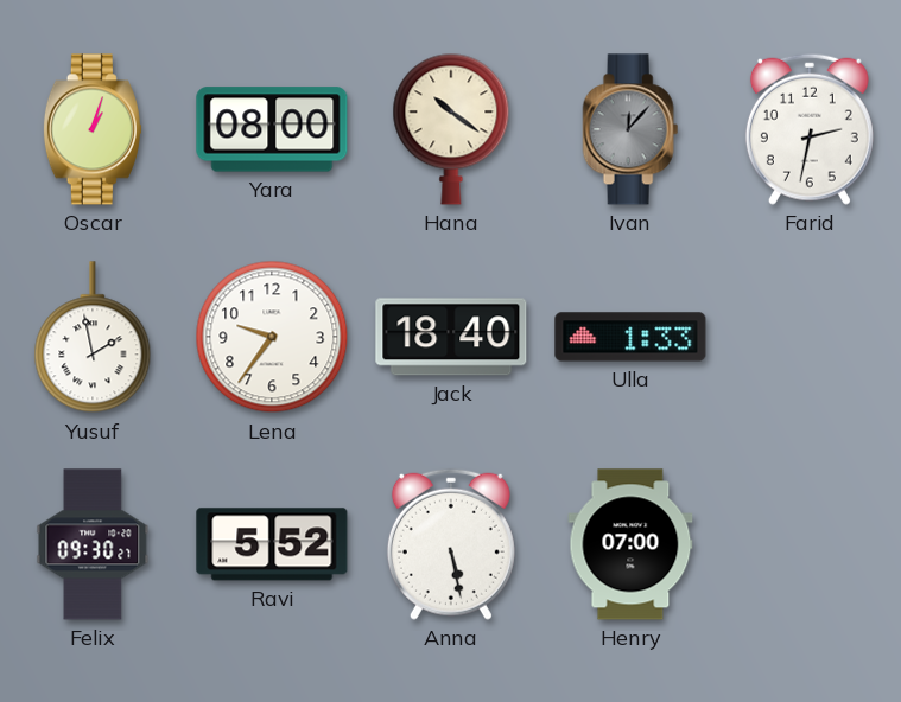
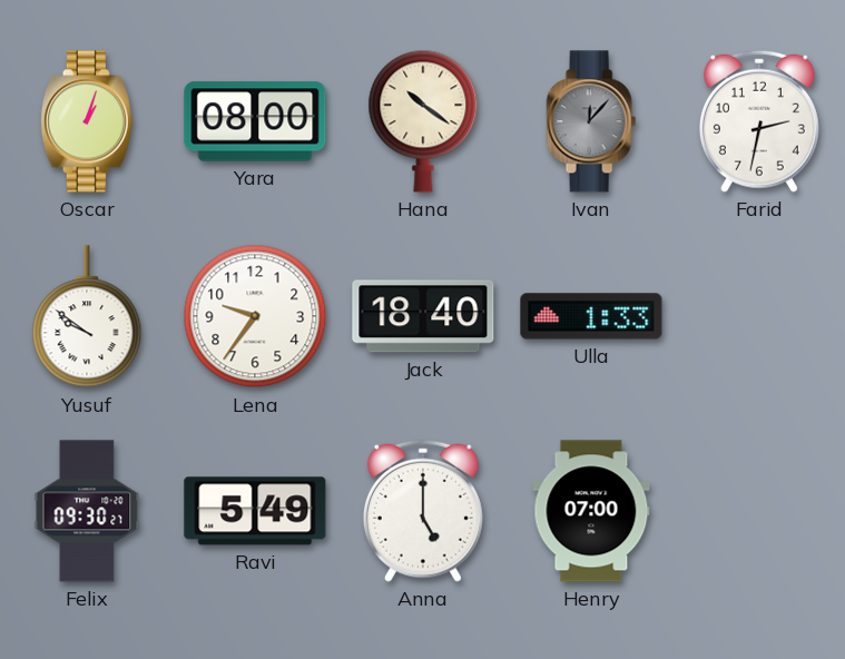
Yusuf: 1:58 -> 9:51
Ravi: 5:52 -> 5:49
Anna: 5:28 -> 5:00
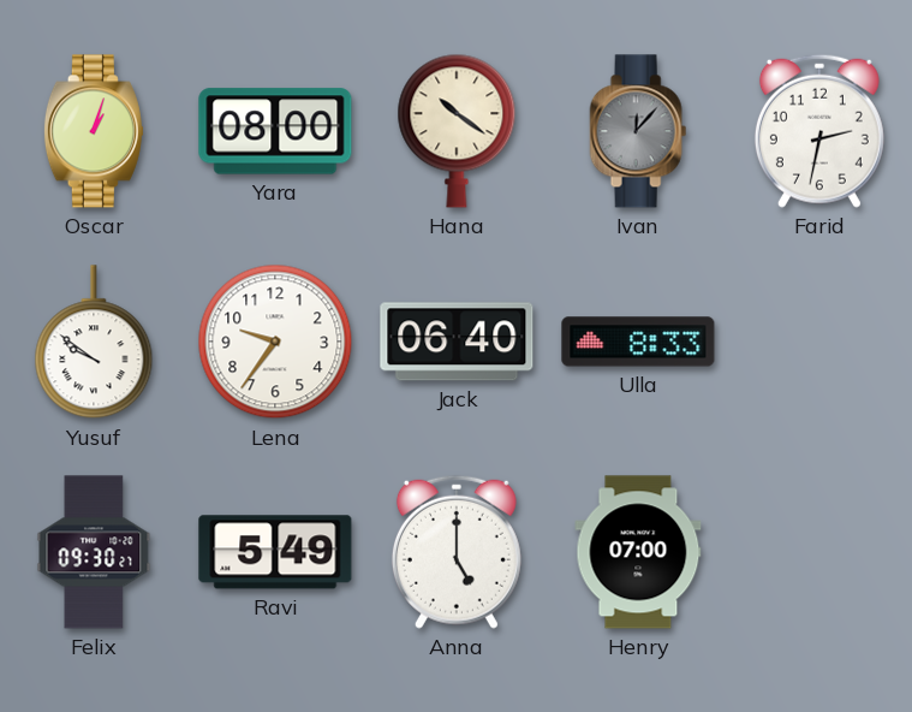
Jack: 18:40 -> 06:40
Ulla: 1:33 -> 8:33
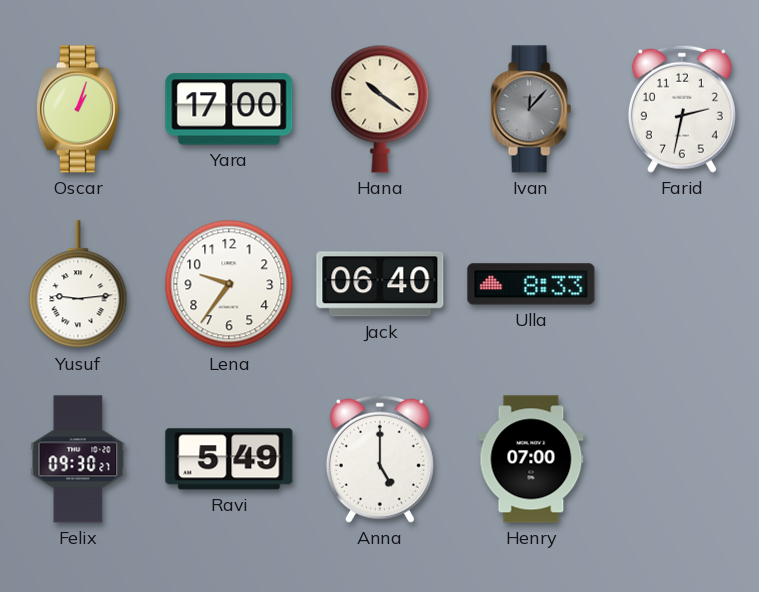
Yara: 08:00 -> 17:00
Yusuf: 9:51 -> 9:14
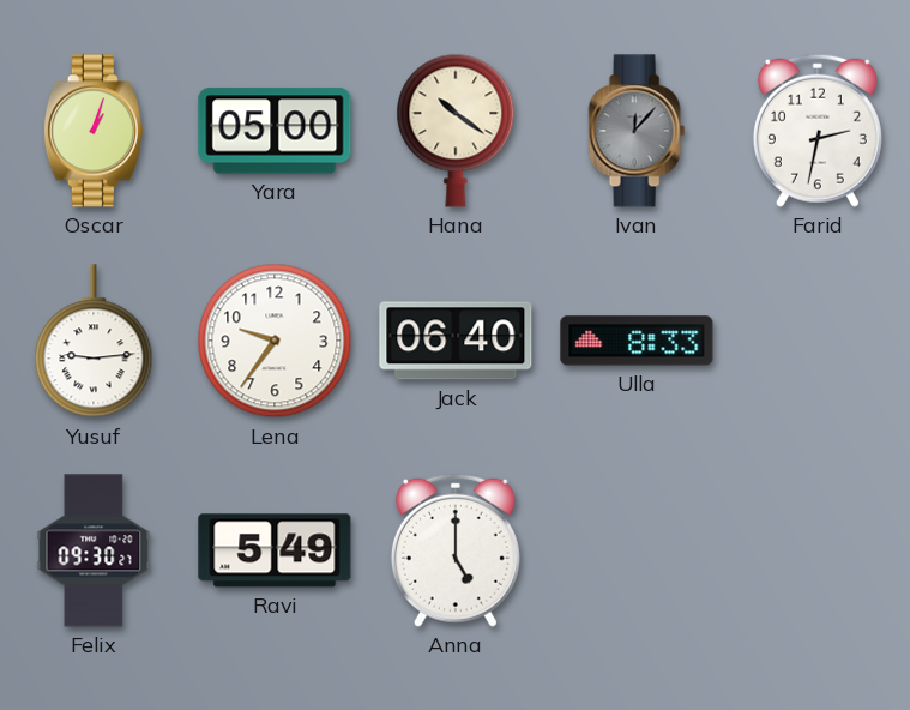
Yara: 17:00 -> 05:00
Henry: 07:00 -> none
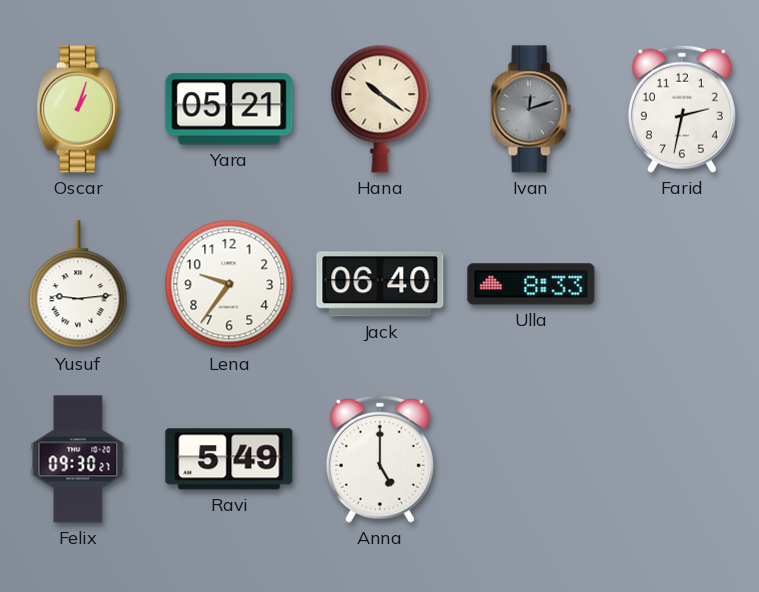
Yara: 05:00 -> 05:21
Ivan: 12:07 -> 12:12
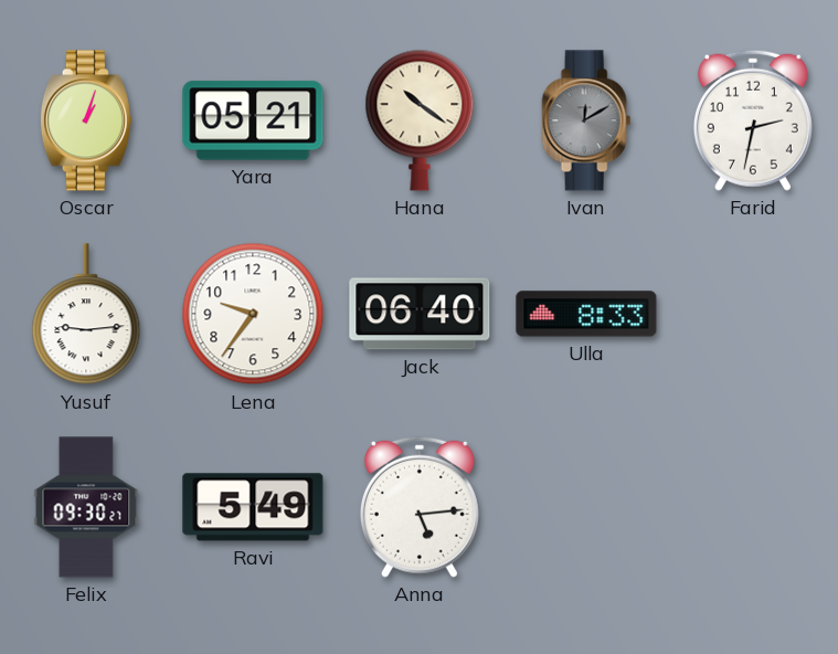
Ivan: 12:12 -> 12:10
Anna: 5:00 -> 5:14
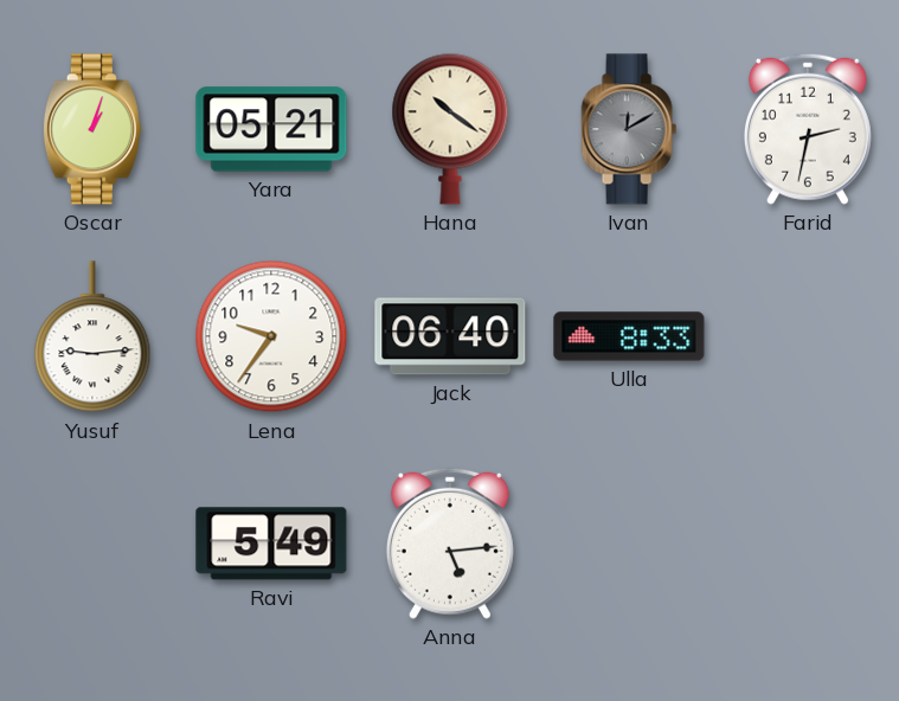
Felix: 09:30 -> none
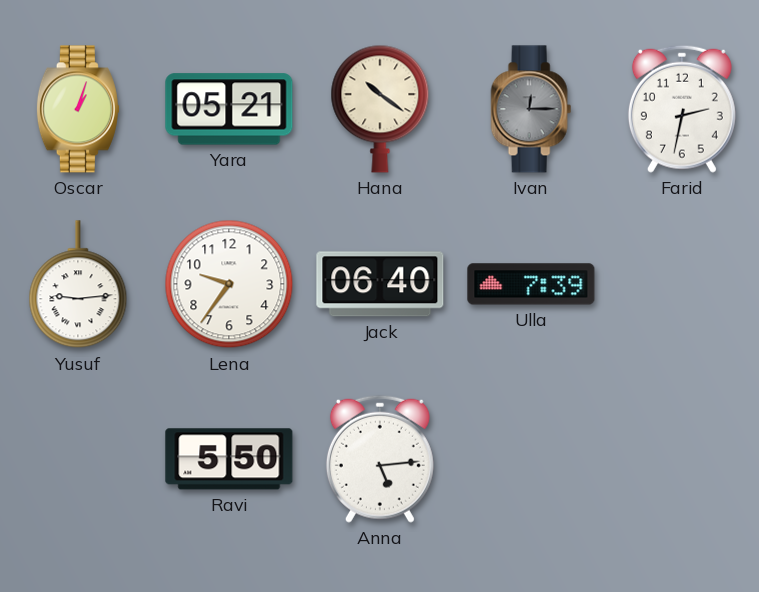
Ivan: 12:10 -> 12:15
Ulla: 8:33 -> 7:39
Ravi: 5:49 -> 5:50
